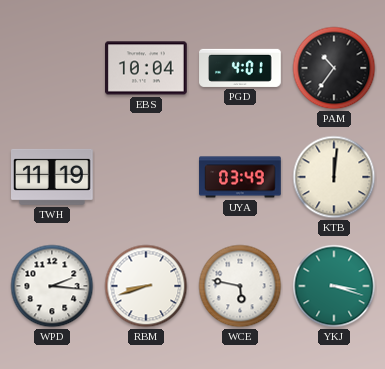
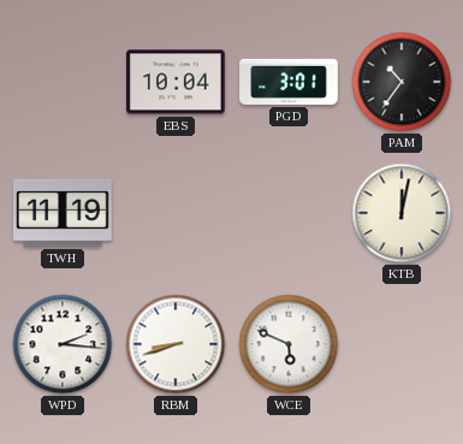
PGD: 4:01 -> 3:01
UYA: 03:49 -> none
KTB: 12:01 -> 12:02
WCE: 5:47 -> 5:49
YKJ: 3:18 -> none
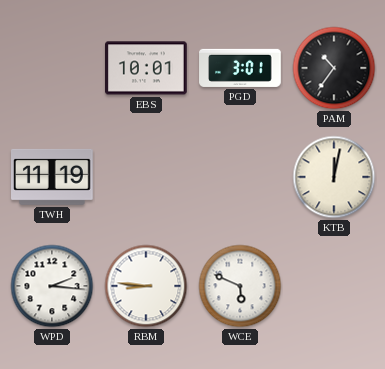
EBS: 10:04 -> 10:01
RBM: 8:42 -> 8:46
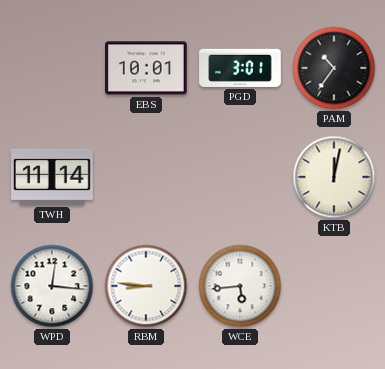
TWH: 11:19 -> 11:14
WPD: 2:16 -> 12:16
WCE: 5:49 -> 5:44
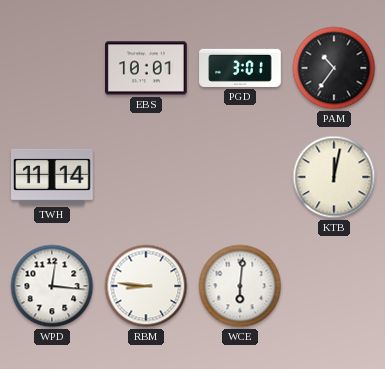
WCE: 5:44 -> 6:01
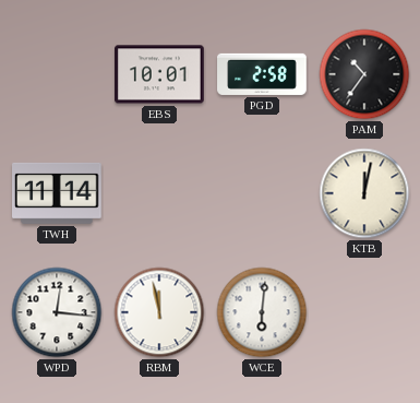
PGD: 3:01 -> 2:58
RBM: 8:46 -> 11:58
